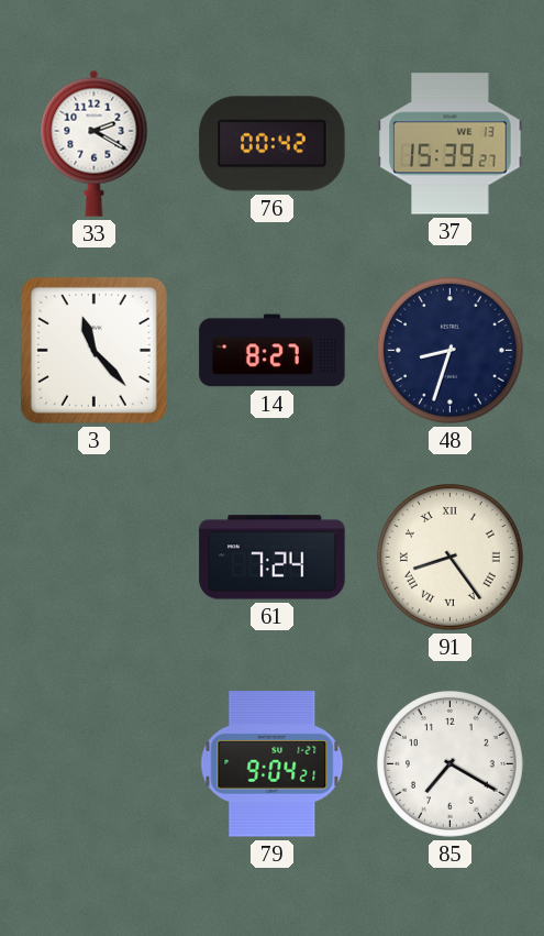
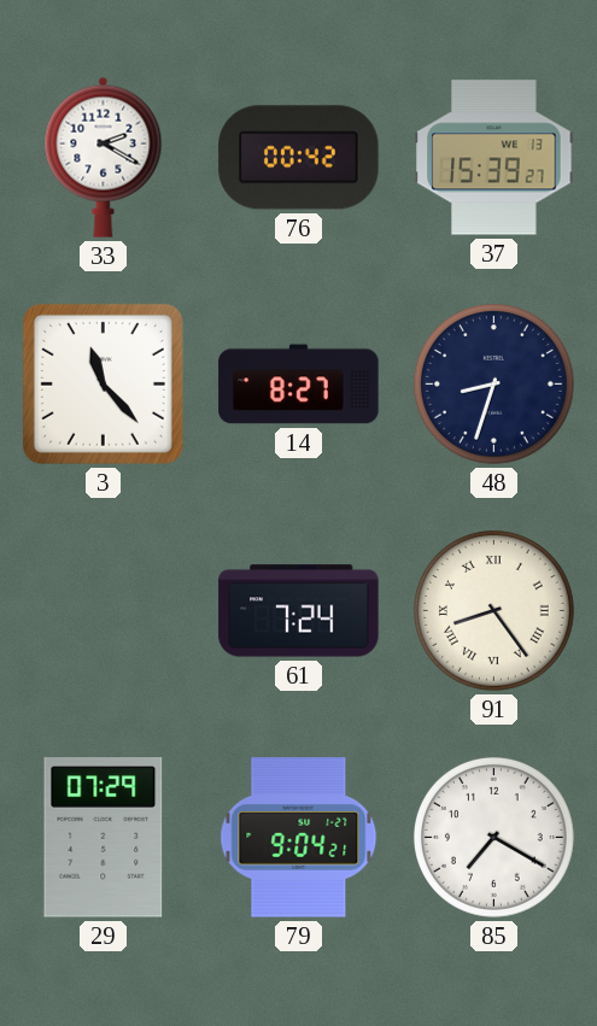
29: none -> 07:29
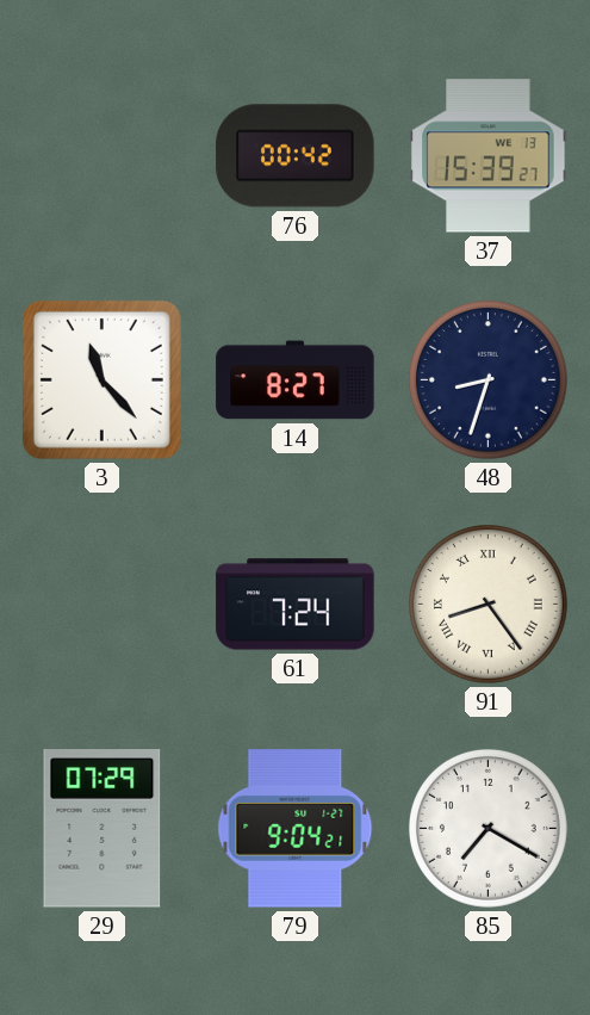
33: 2:20 -> none
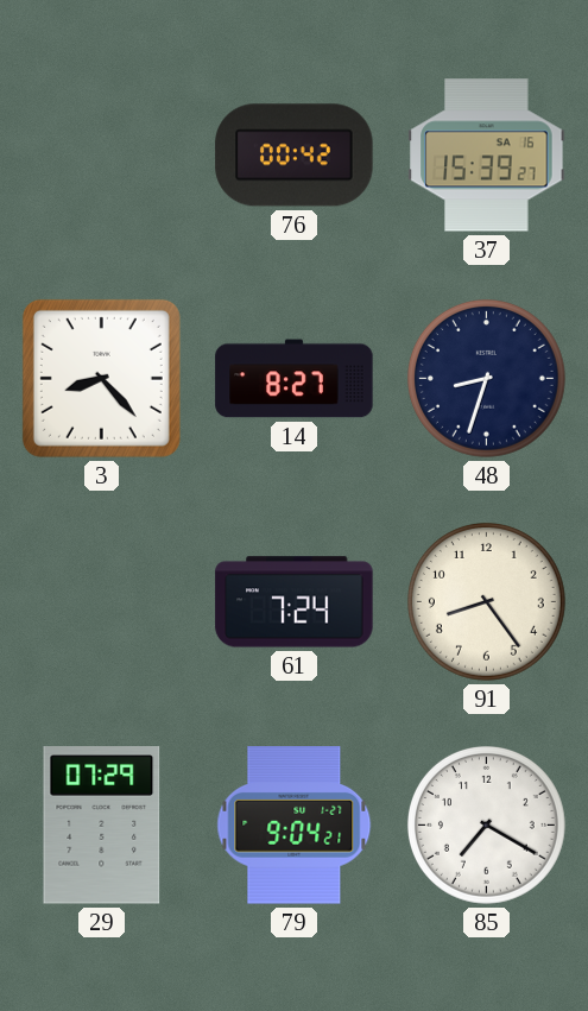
37 date: WE 13 -> SA 16
3: 11:23 -> 8:23
91 numerals: Roman -> Arabic
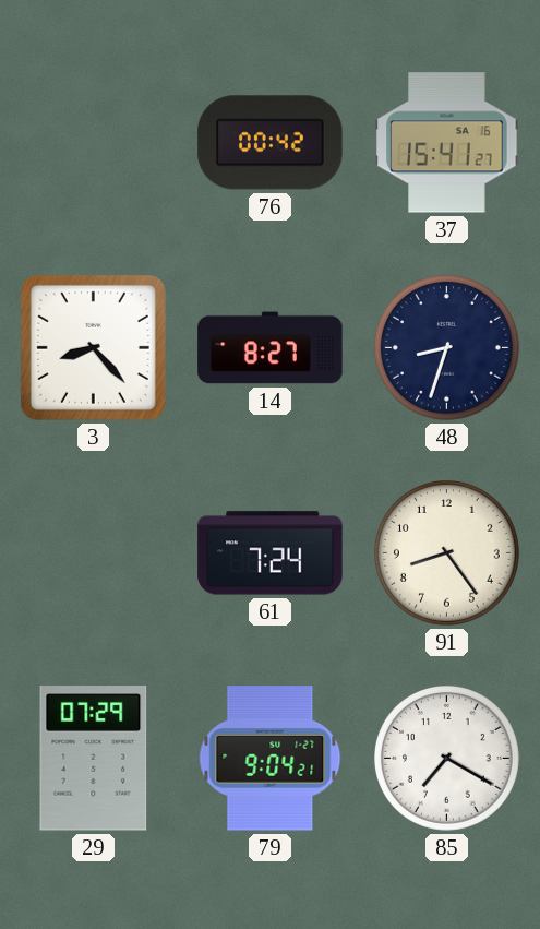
37: 15:39 -> 15:41
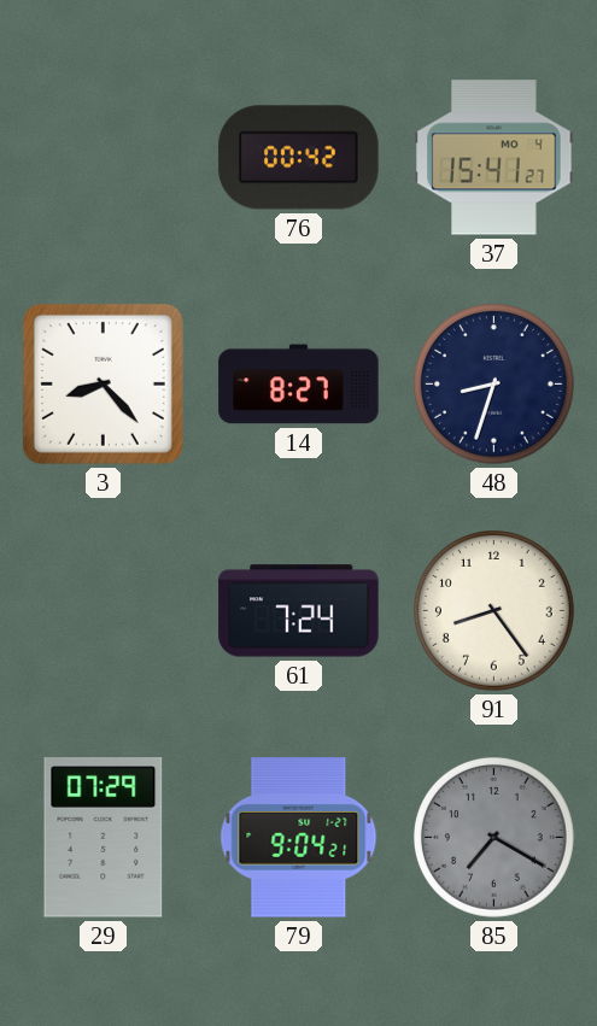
37 date: SA 16 -> MO 4
85 dial: white -> grey
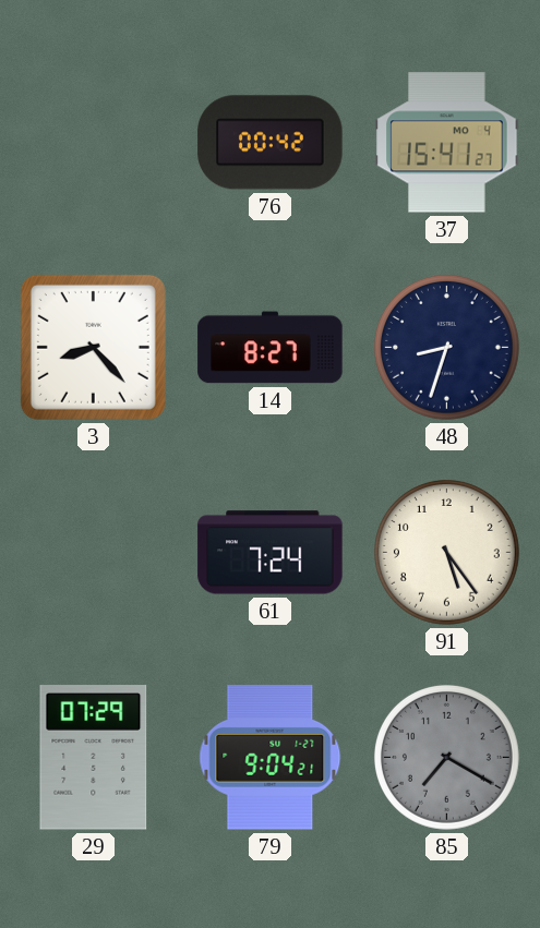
91: 8:24 -> 5:24
